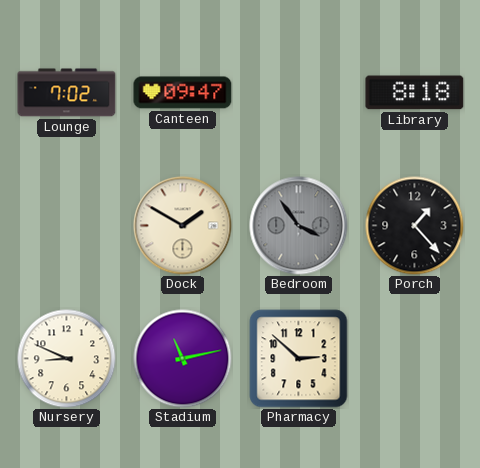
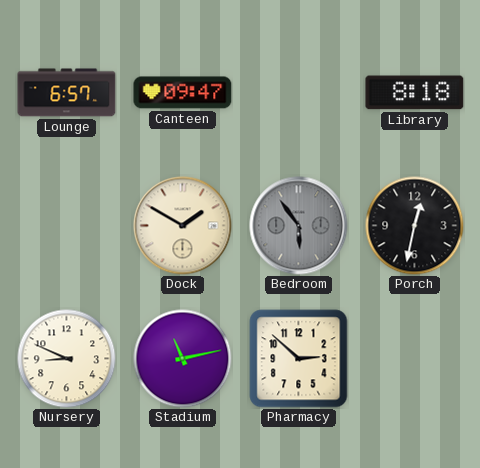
Lounge: 7:02 -> 6:57
Bedroom: 3:54 -> 5:54
Porch: 1:23 -> 12:32
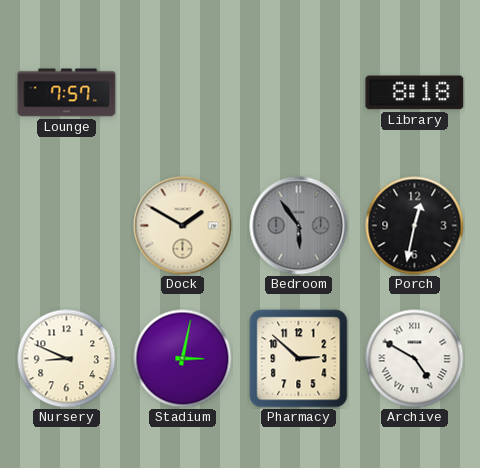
Lounge: 6:57 -> 7:57
Canteen: 09:47 -> none
Stadium: 11:13 -> 3:02
Archive: none -> 4:50
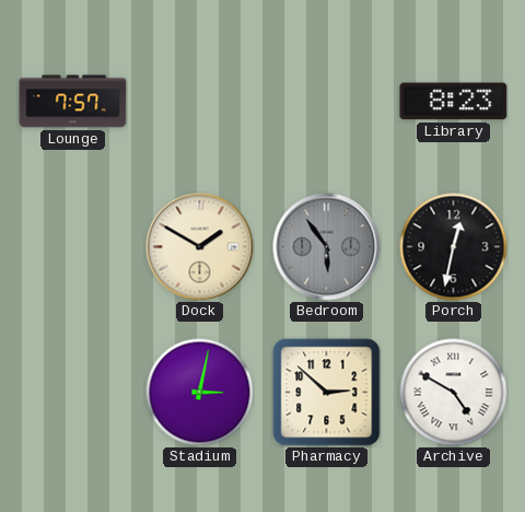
Library: 8:18 -> 8:23
Nursery: 8:49 -> none
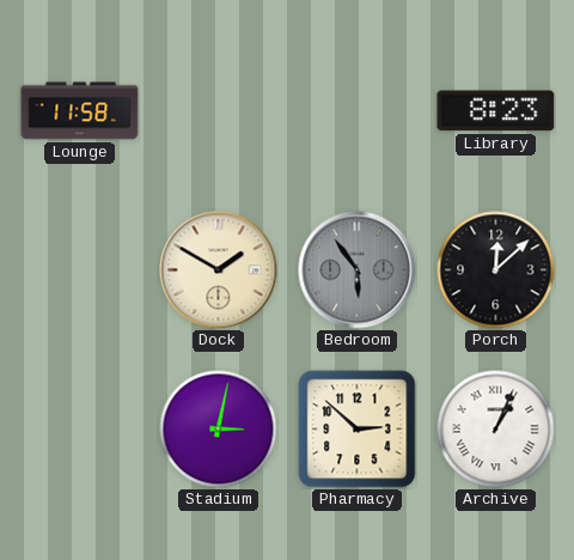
Lounge: 7:57 -> 11:58
Porch: 12:32 -> 12:08
Archive: 4:50 -> 1:04
